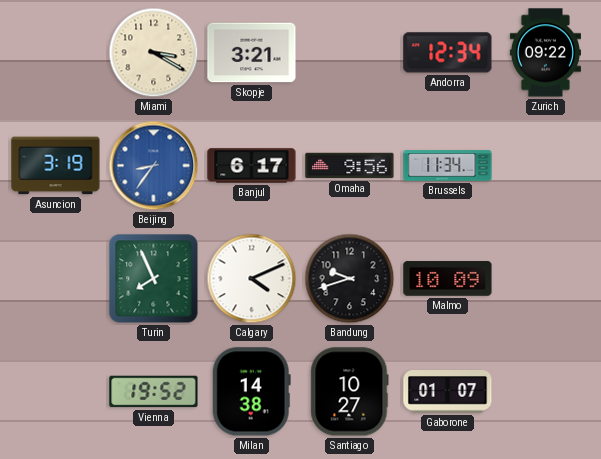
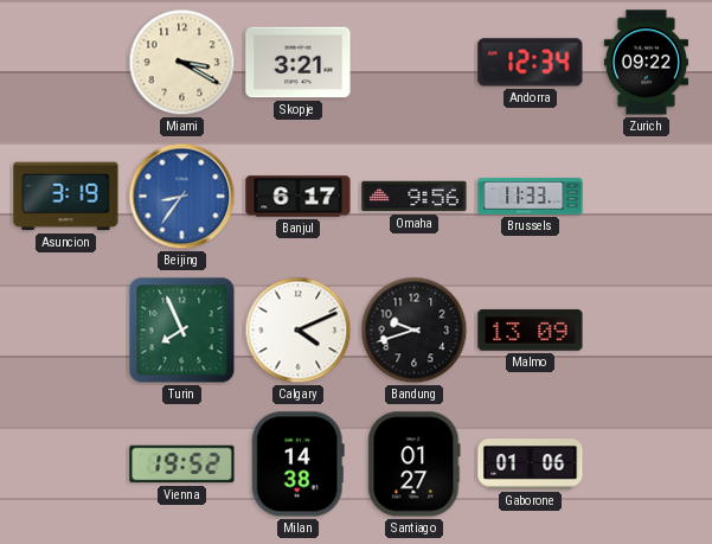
Brussels: 11:34 -> 11:33
Malmo: 10:09 -> 13:09
Santiago: 10:27 -> 01:27
Gaborone: 01:07 -> 01:06
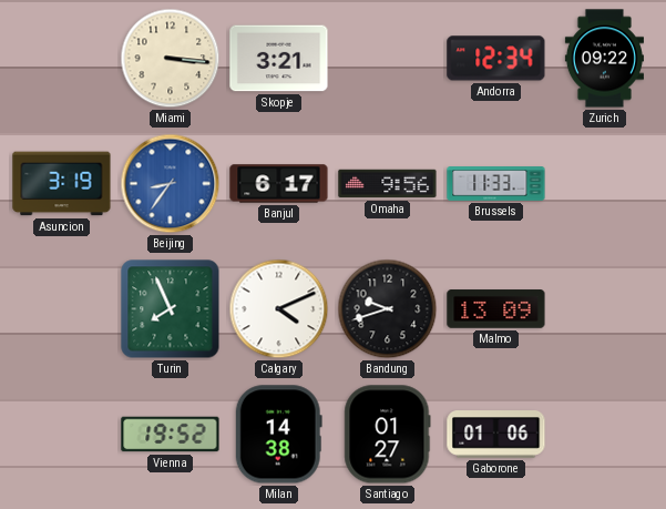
Miami: 3:20 -> 3:16
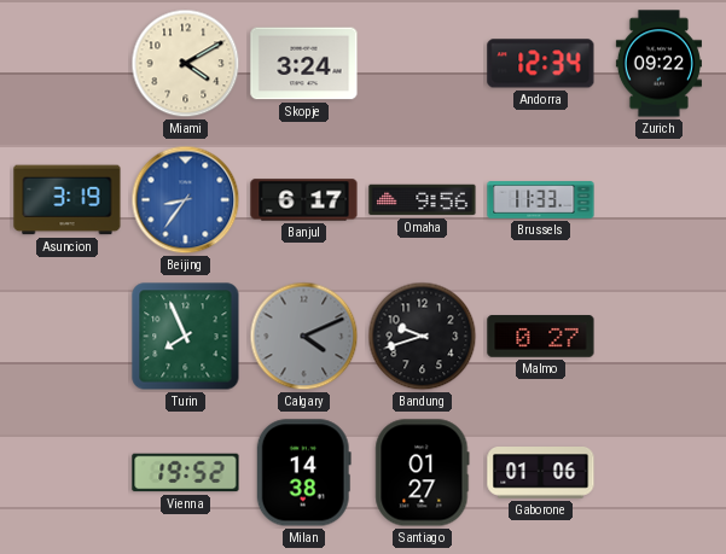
Miami: 3:16 -> 4:10
Skopje: 3:21 -> 3:24
Calgary dial: white -> grey
Malmo: 13:09 -> 0:27
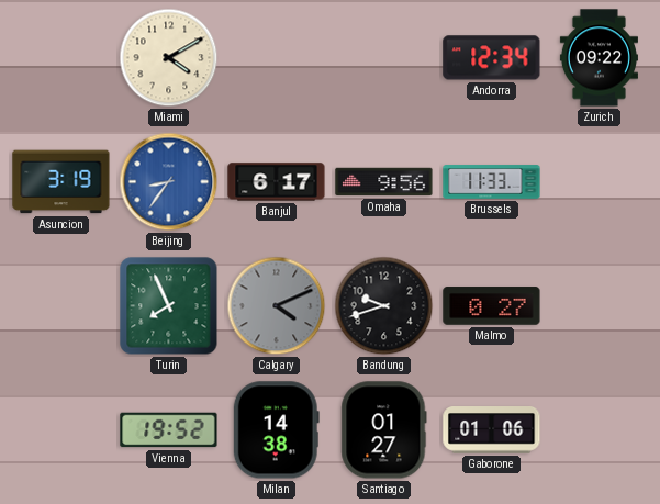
Skopje: 3:24 -> none
